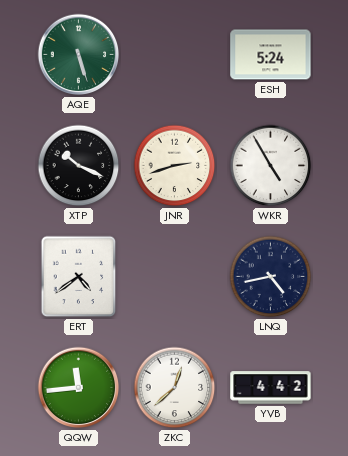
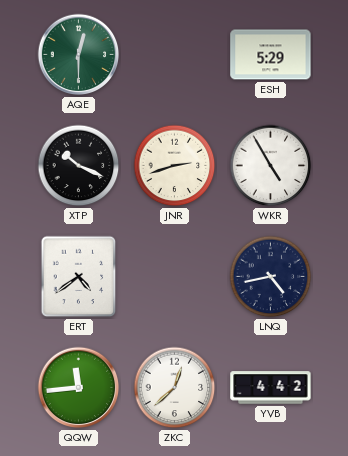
AQE: 5:27 -> 12:30
ESH: 5:24 -> 5:29
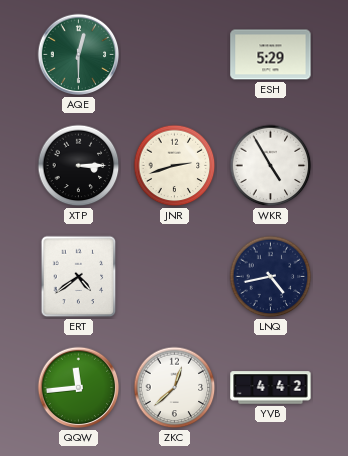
XTP: 10:19 -> 3:15
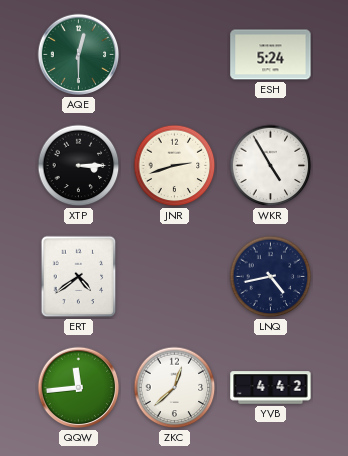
ESH: 5:29 -> 5:24
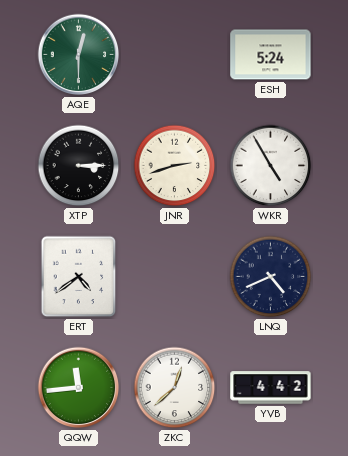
LNQ: 4:43 -> 4:41
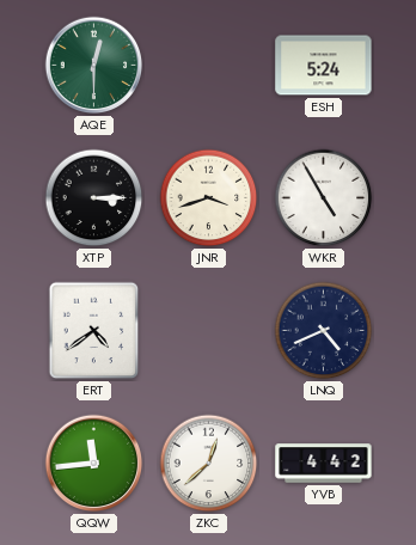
JNR: 2:42 -> 3:42
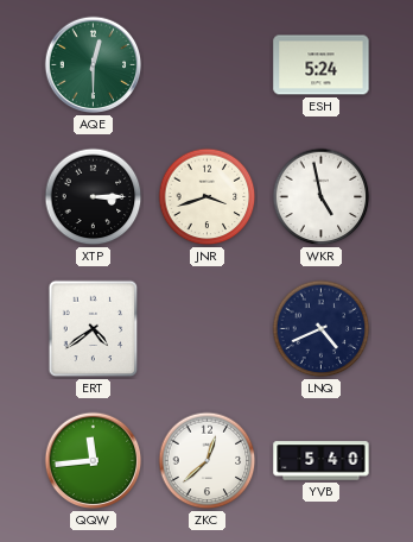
WKR: 4:55 -> 4:58
YVB: 4:42 -> 5:40
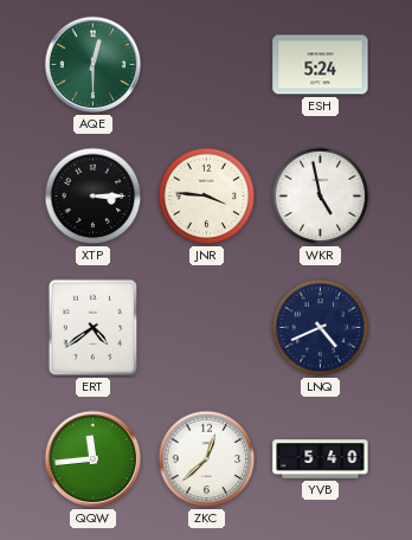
JNR: 3:42 -> 3:46
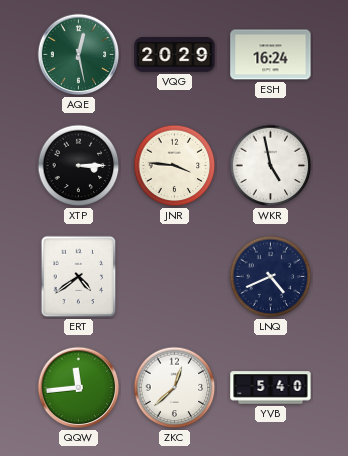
AQE: 12:30 -> 12:28
VQG: none -> 20:29
ESH: 5:24 -> 16:24
